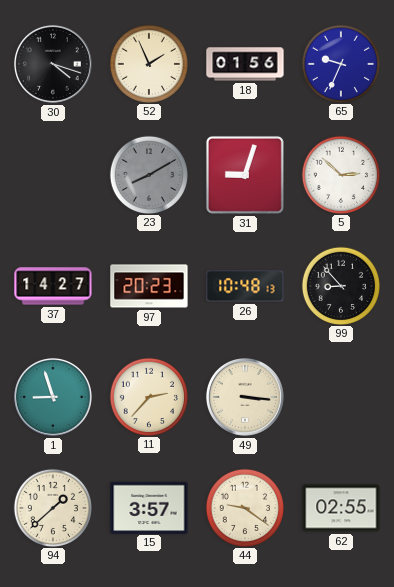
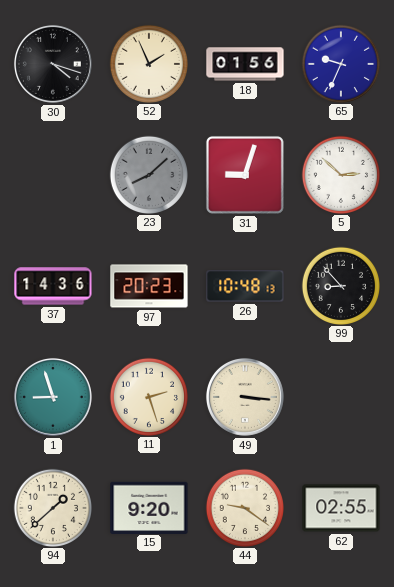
23: 8:10 -> 8:08
37: 14:27 -> 14:36
11: 2:37 -> 2:27
15: 3:57 -> 9:20
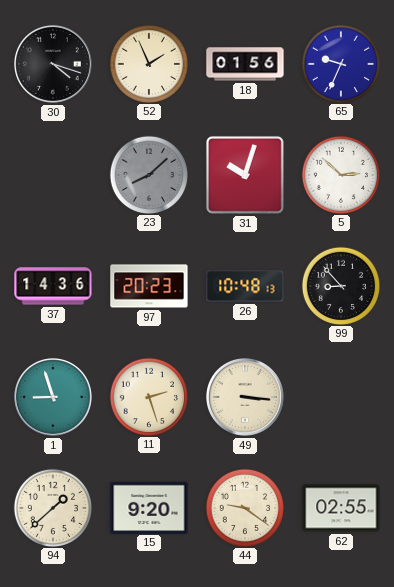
31: 9:03 -> 10:03
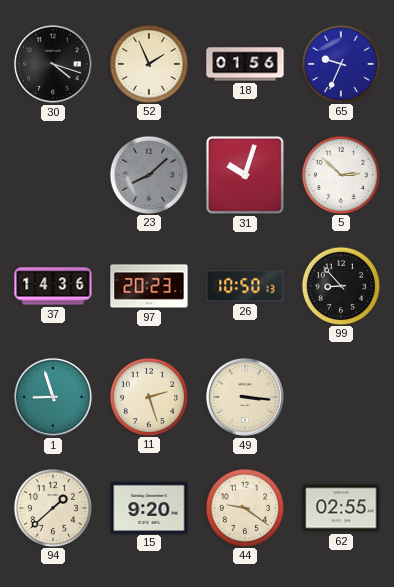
26: 10:48 -> 10:50
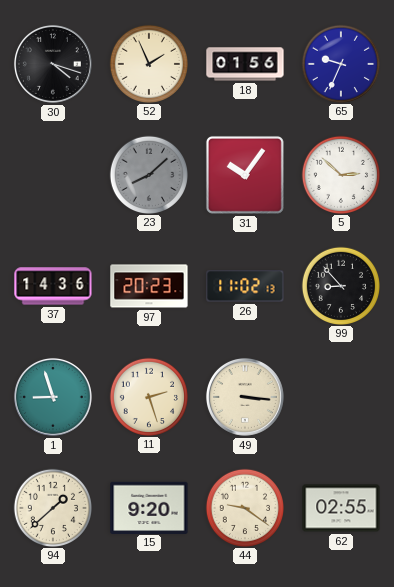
31: 10:03 -> 10:06
26: 10:50 -> 11:02
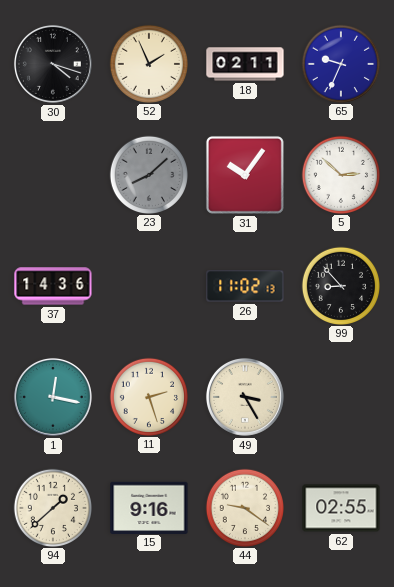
18: 01:56 -> 02:11
97: 20:23 -> none
1: 8:57 -> 12:17
49: 3:16 -> 3:25
15: 9:20 -> 9:16
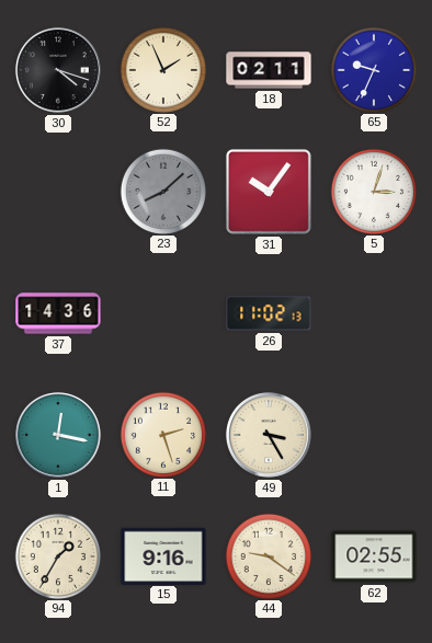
5: 2:52 -> 3:03
99: 8:53 -> none
94: 1:38 -> 1:35
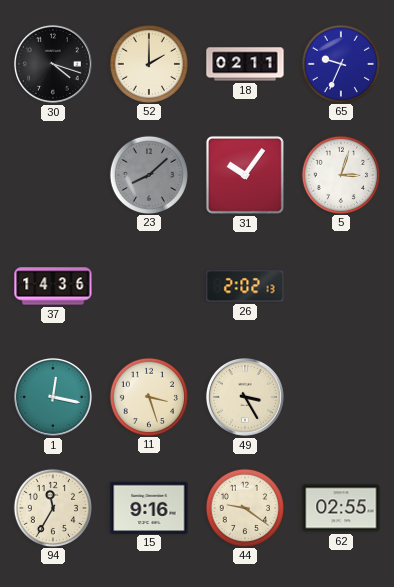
52: 1:56 -> 2:00
26: 11:02 -> 2:02
11: 2:27 -> 3:27
94: 1:35 -> 11:35
